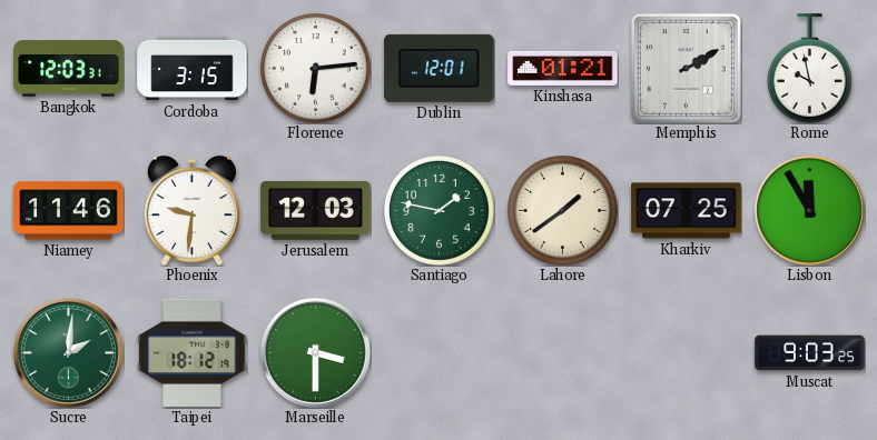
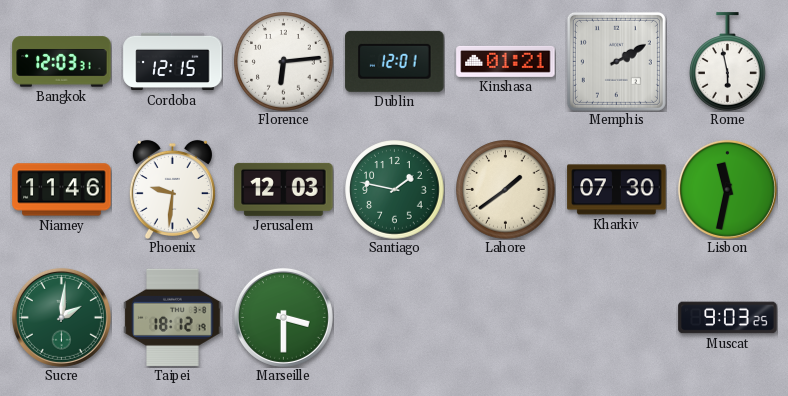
Cordoba: 3:15 -> 12:15
Rome: 9:58 -> 5:58
Kharkiv: 07:25 -> 07:30
Lisbon: 11:55 -> 11:32
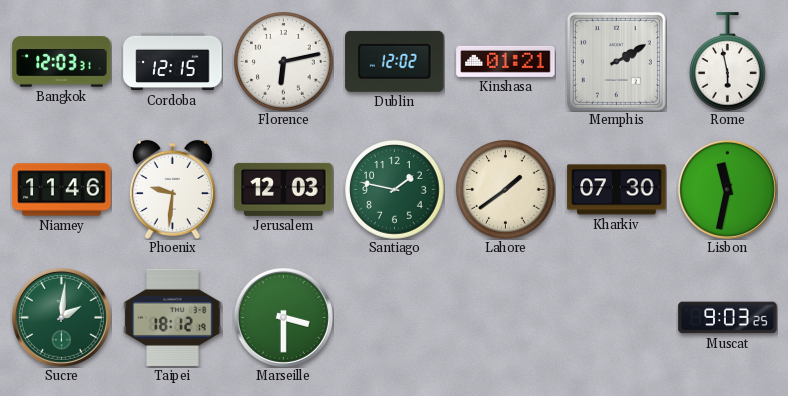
Florence: 6:14 -> 6:13
Dublin: 12:01 -> 12:02
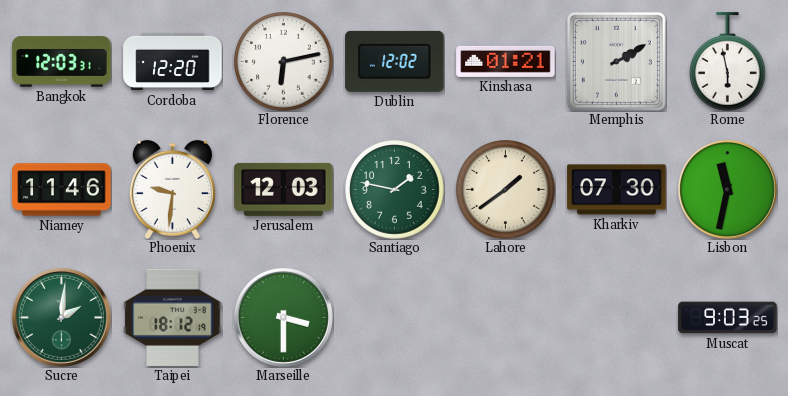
Cordoba: 12:15 -> 12:20
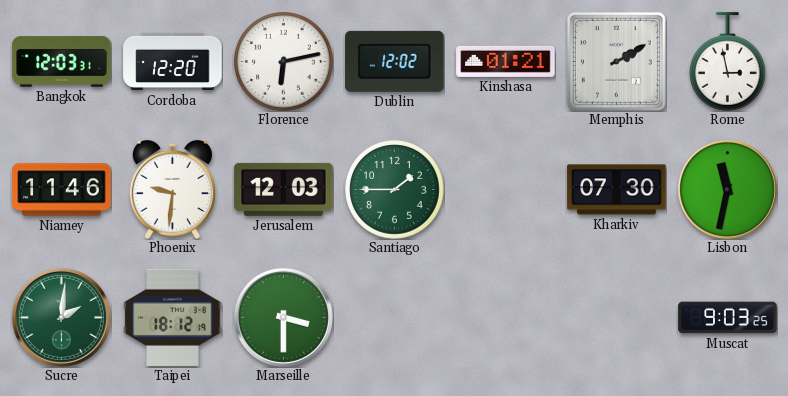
Rome: 5:58 -> 2:58
Santiago: 1:47 -> 1:45
Lahore: 1:39 -> none
